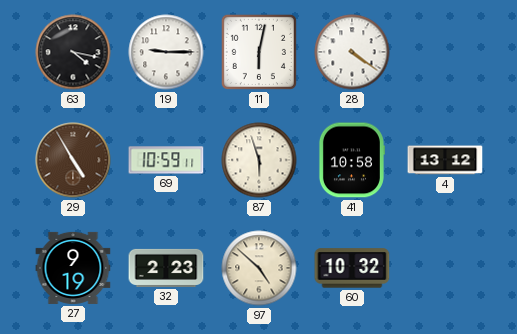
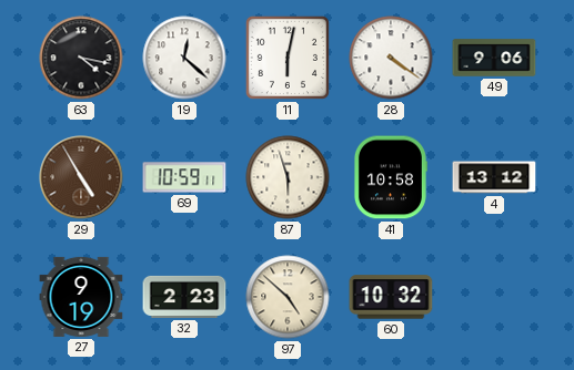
19: 9:15 -> 12:22
49: none -> 9:06
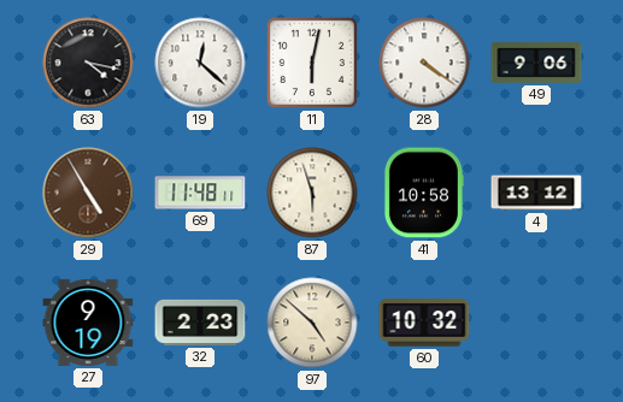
69: 10:59 -> 11:48
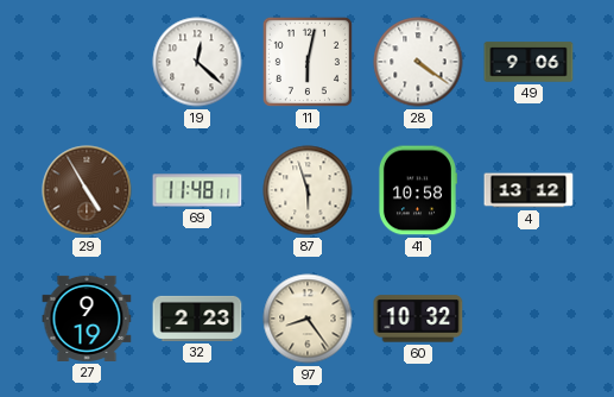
63: 4:17 -> none
97: 4:52 -> 8:24
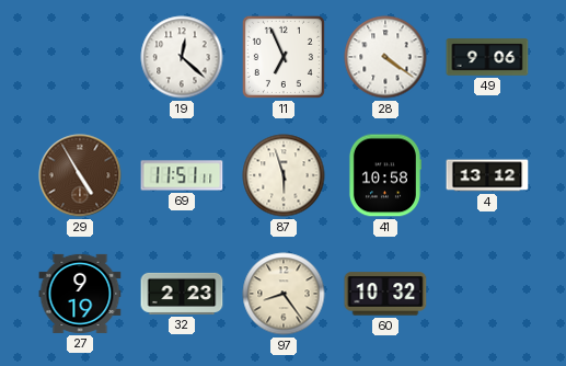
11: 6:02 -> 6:56
69: 11:48 -> 11:51
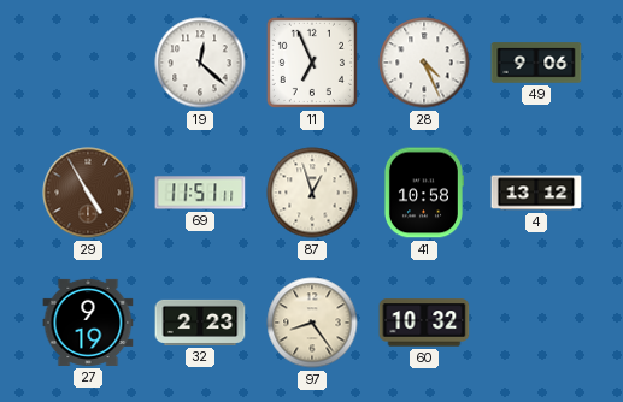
28: 4:21 -> 4:26
87: 5:57 -> 12:57
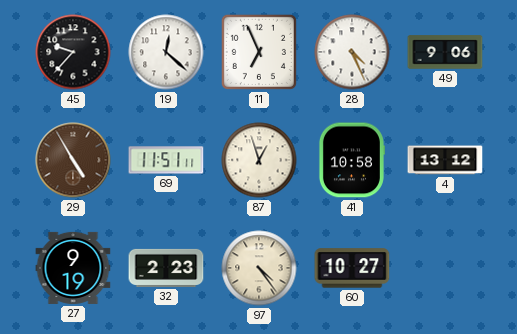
45: none -> 9:37
97: 8:24 -> 4:24
60: 10:32 -> 10:27
